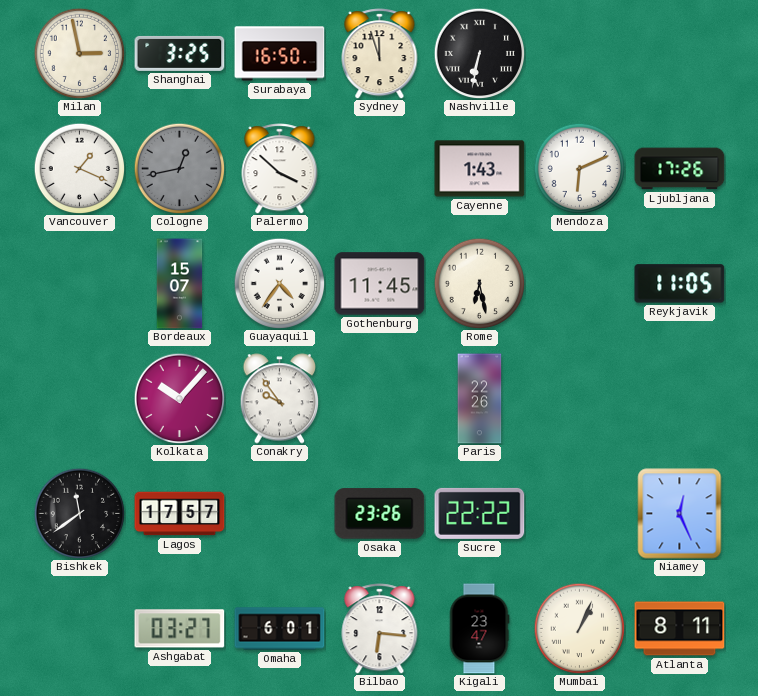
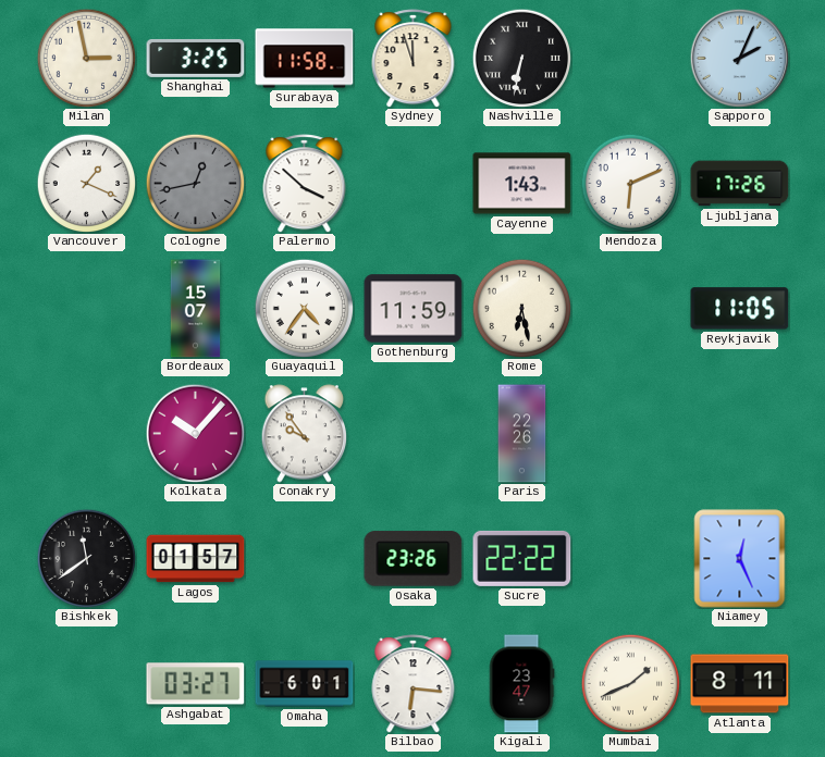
Surabaya: 16:50 -> 11:58
Sapporo: none -> 2:04
Gothenburg: 11:45 -> 11:59
Lagos: 17:57 -> 01:57
Mumbai: 1:04 -> 1:41
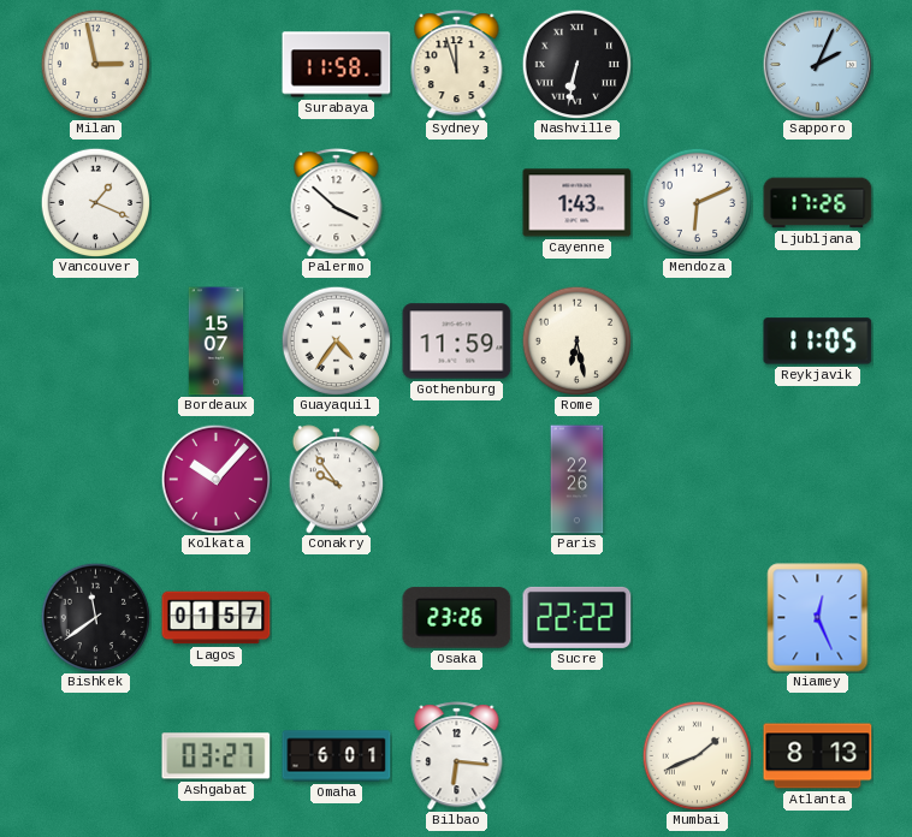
Shanghai: 3:25 -> none
Cologne: 12:43 -> none
Kigali: 23:47 -> none
Atlanta: 8:11 -> 8:13
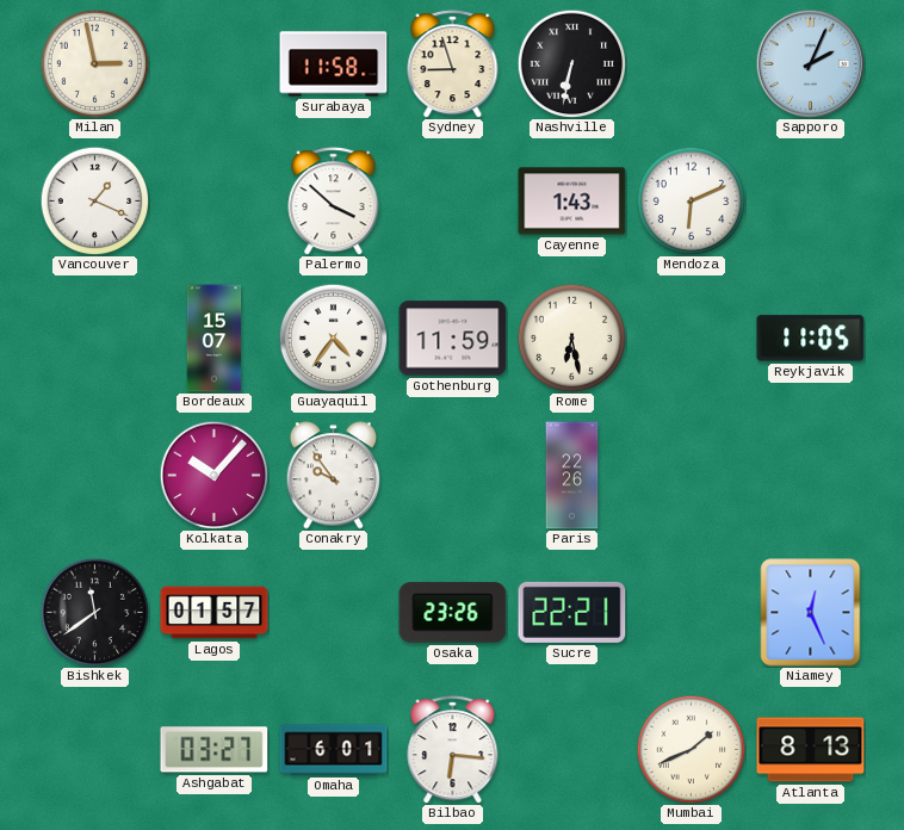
Sydney: 11:57 -> 8:57
Ljubljana: 17:26 -> none
Sucre: 22:22 -> 22:21
